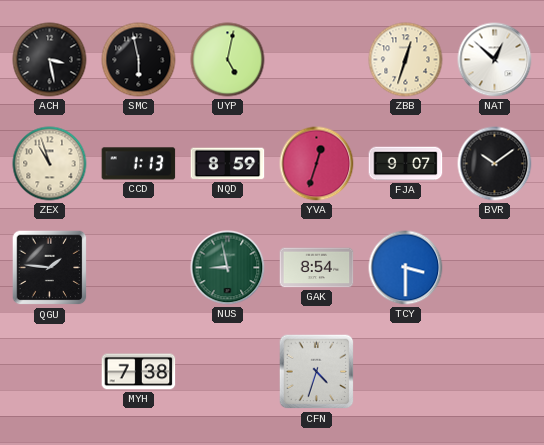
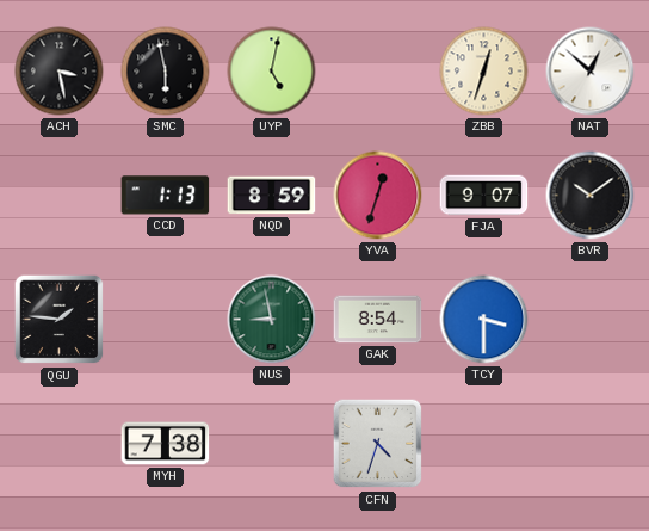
ZEX: 10:57 -> none
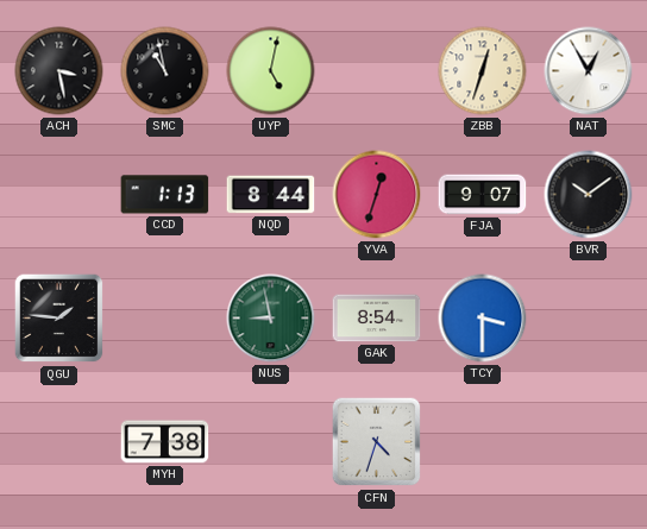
SMC: 5:58 -> 10:58
NAT: 12:52 -> 12:55
NQD: 8:59 -> 8:44
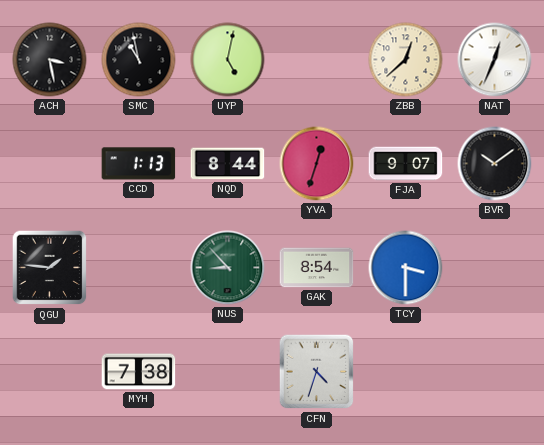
ZBB: 12:33 -> 12:38
NAT: 12:55 -> 12:34
NUS: 8:58 -> 8:53
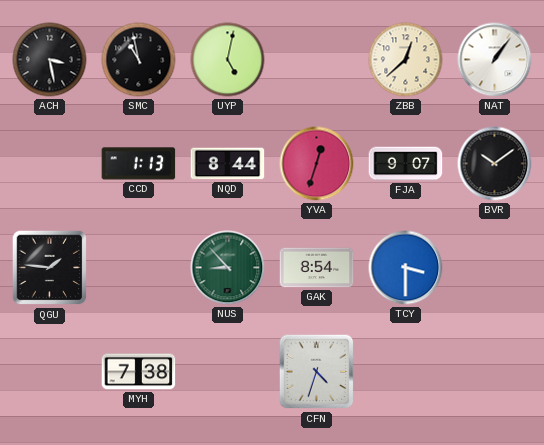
NAT: 12:34 -> 1:06
